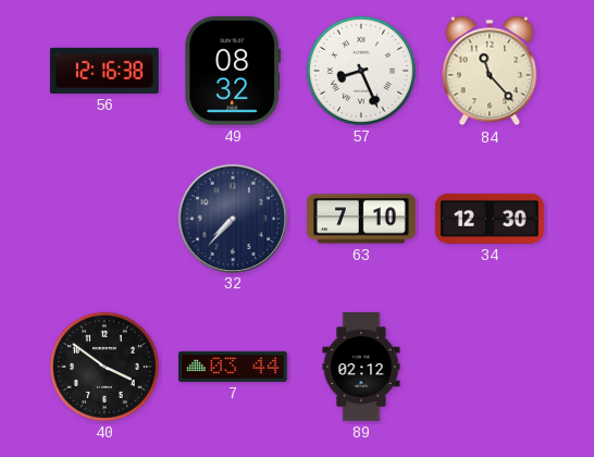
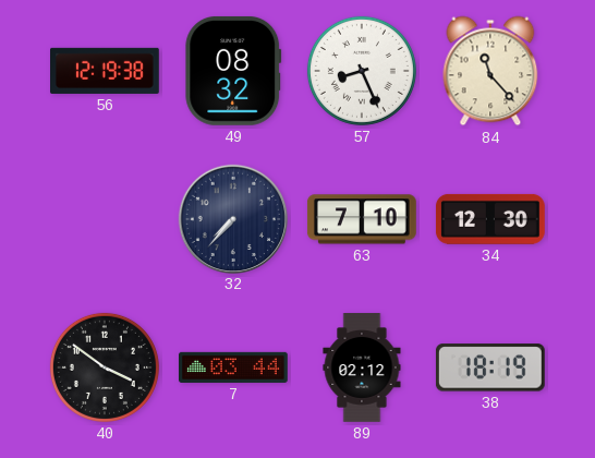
56: 12:16 -> 12:19
38: none -> 18:19
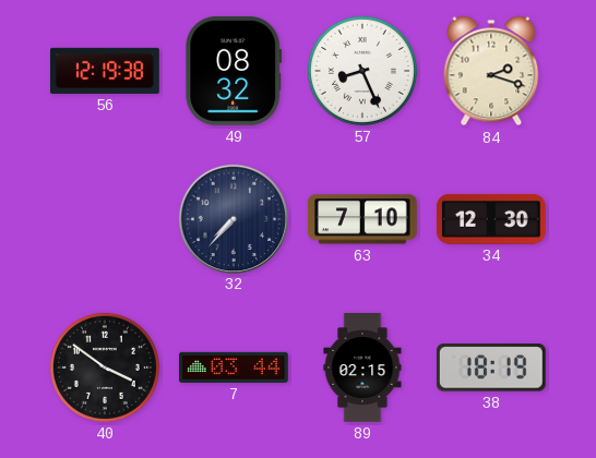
84: 11:23 -> 2:18
89: 02:12 -> 02:15
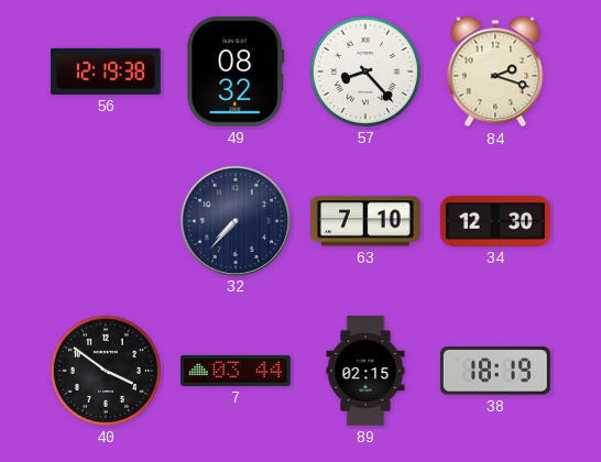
57: 8:26 -> 8:23
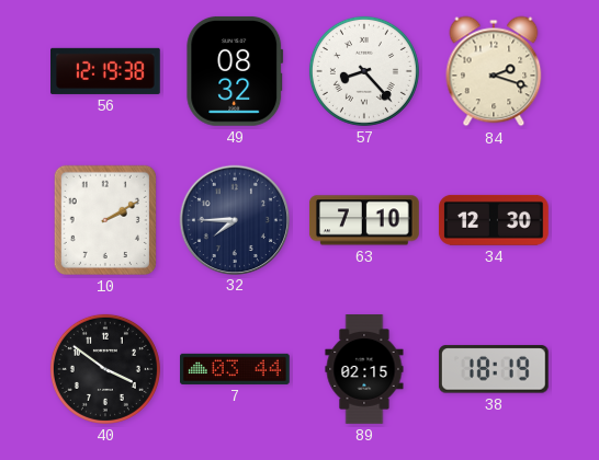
10: none -> 2:10
32: 7:37 -> 7:45
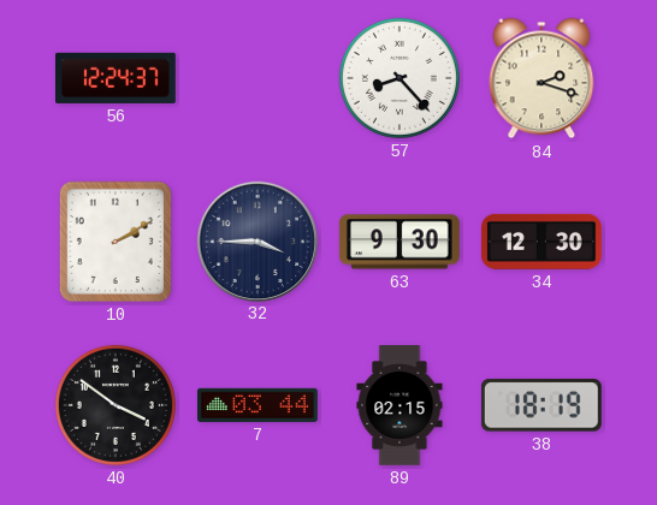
56: 12:19 -> 12:24
49: 08:32 -> none
32: 7:45 -> 3:45
63: 7:10 -> 9:30
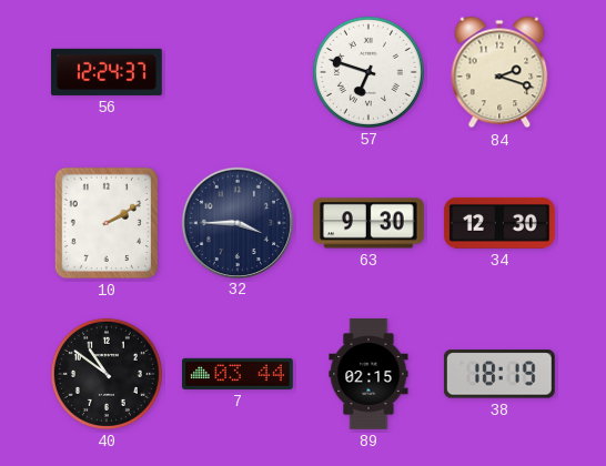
57: 8:23 -> 6:48
40: 3:51 -> 10:51
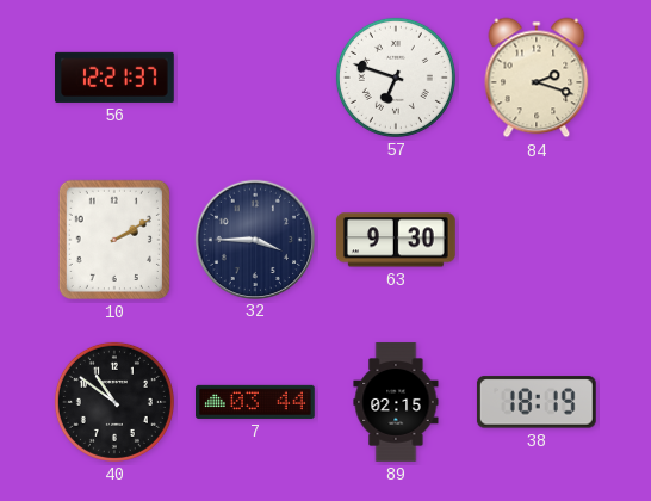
56: 12:24 -> 12:21
34: 12:30 -> none
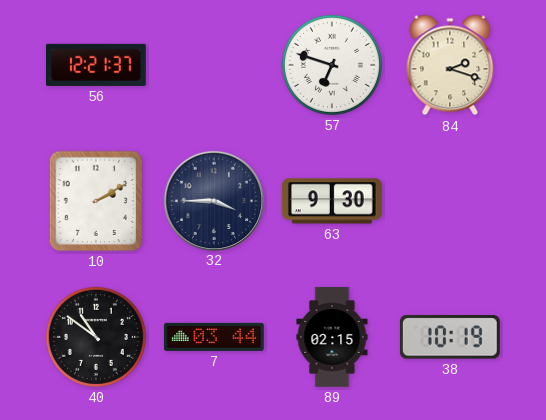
38: 18:19 -> 10:19
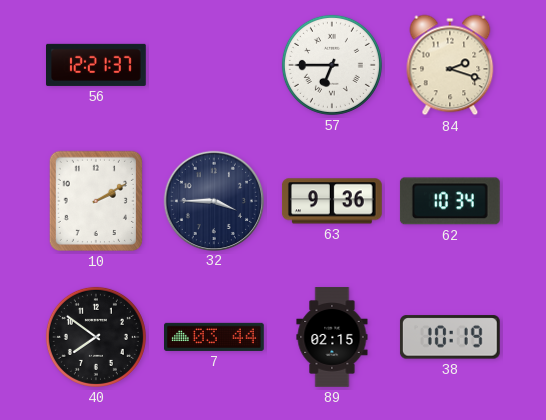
57: 6:48 -> 6:45
63: 9:30 -> 9:36
62: none -> 10:34
40: 10:51 -> 7:51
